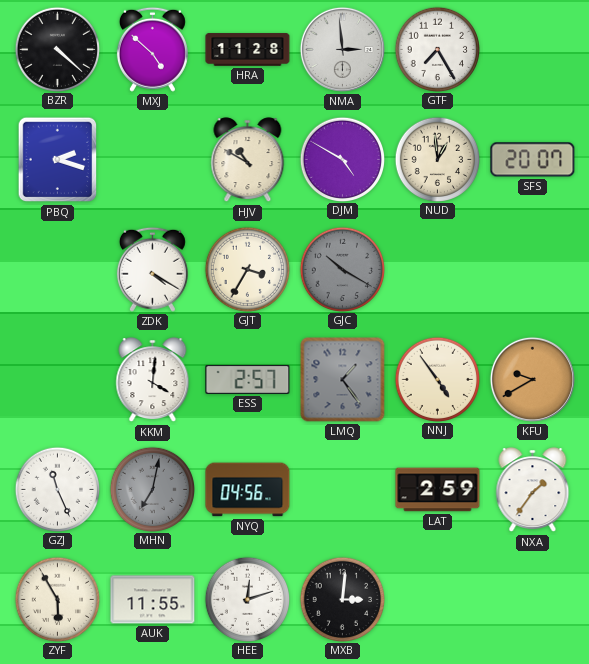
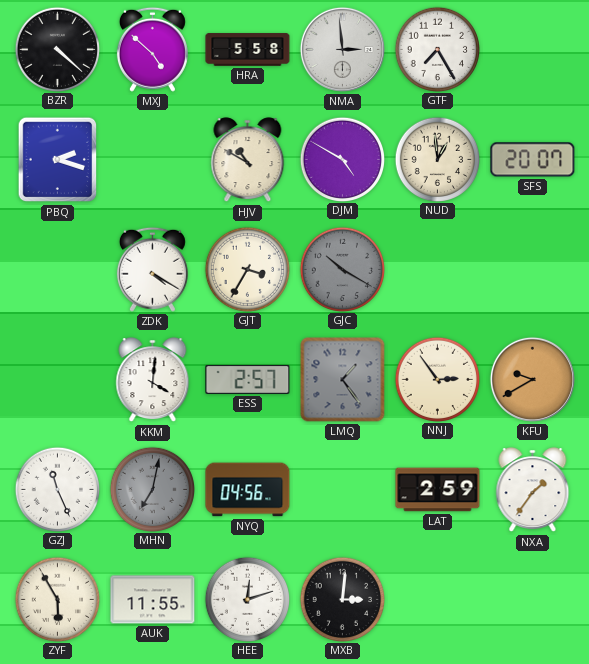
HRA: 11:28 -> 5:58
NNJ: 4:54 -> 2:54
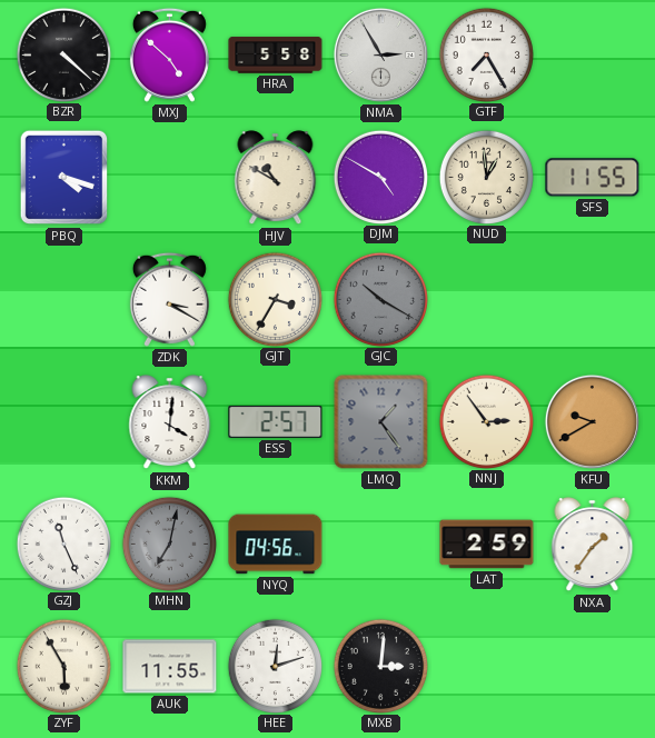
NMA: 2:59 -> 2:55
PBQ: 2:18 -> 4:18
SFS: 20:07 -> 11:55
ZDK: 4:20 -> 3:20
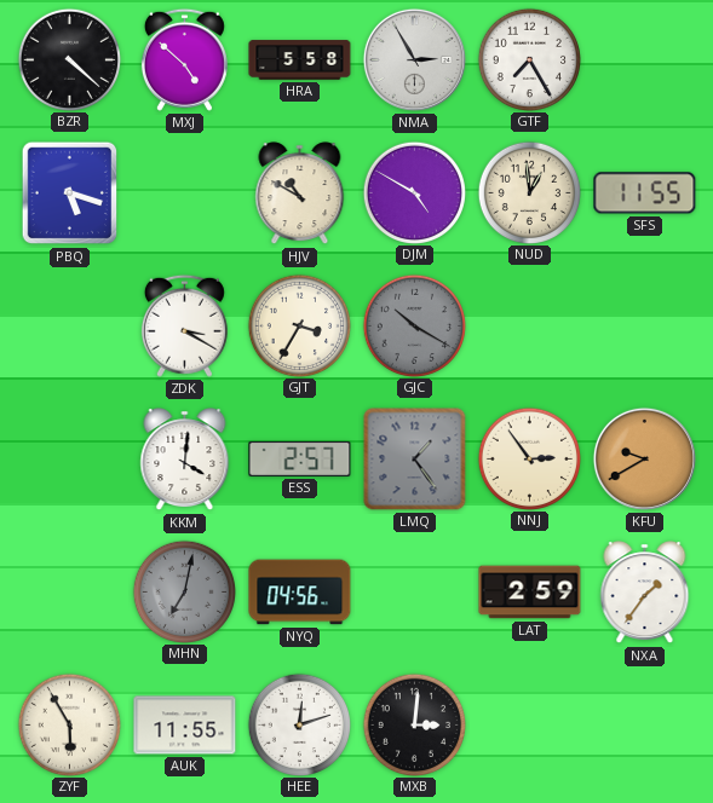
PBQ: 4:18 -> 5:18
GZJ: 11:26 -> none
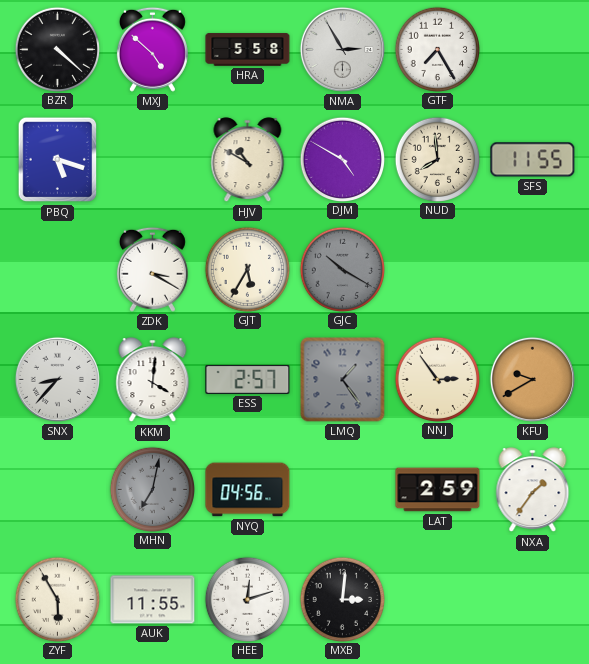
NUD: 12:59 -> 7:59
GJT: 3:35 -> 5:35
SNX: none -> 8:37
